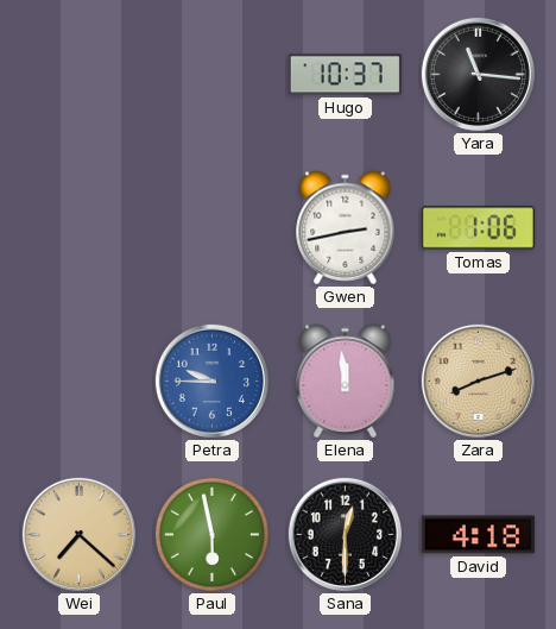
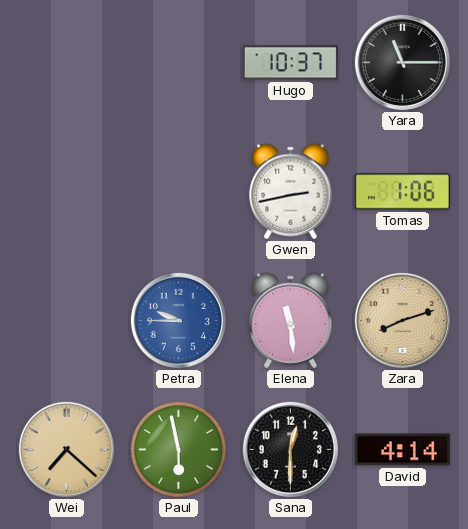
Yara: 11:16 -> 11:15
Elena: 11:59 -> 11:29
David: 4:18 -> 4:14
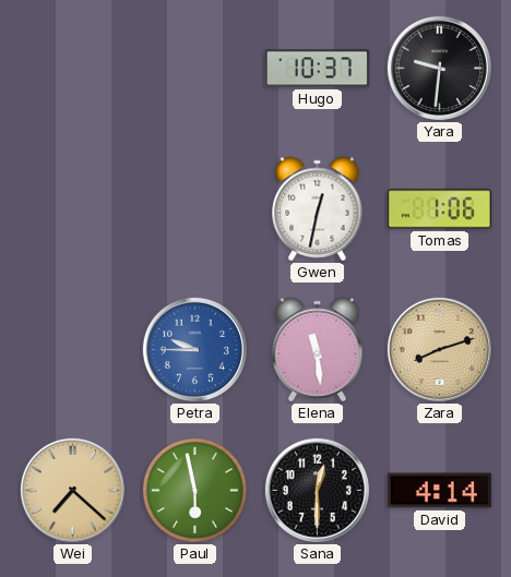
Yara: 11:15 -> 9:31
Gwen: 2:43 -> 12:32
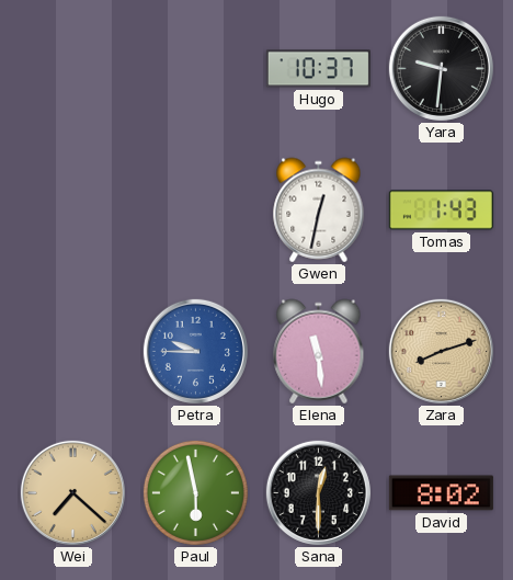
Tomas: 1:06 -> 1:43
David: 4:14 -> 8:02
